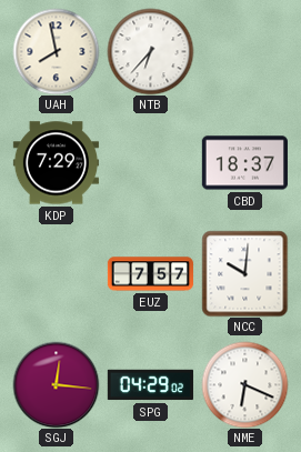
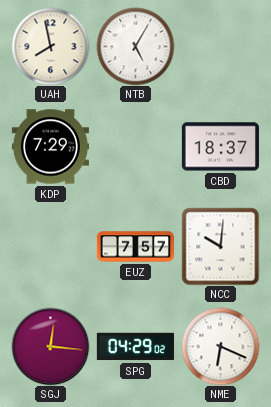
NTB: 6:37 -> 5:05
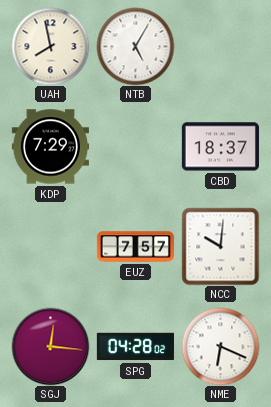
SPG: 04:29 -> 04:28
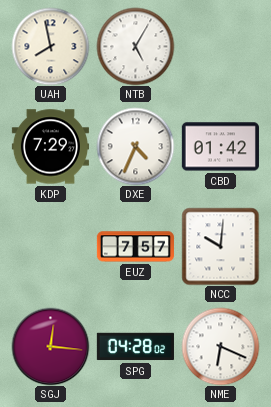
DXE: none -> 4:34
CBD: 18:37 -> 01:42
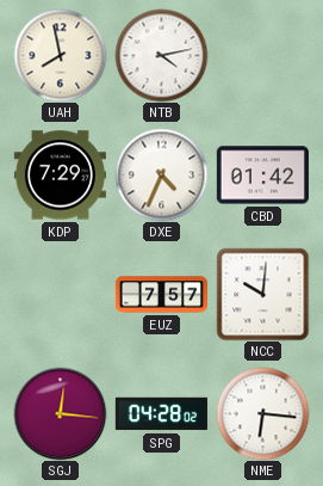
NTB: 5:05 -> 4:13
NME: 6:19 -> 6:16
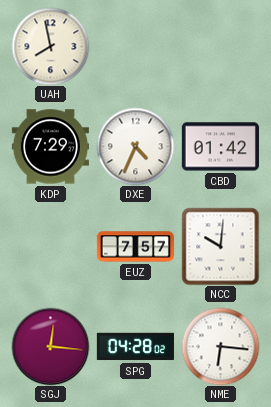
NTB: 4:13 -> none
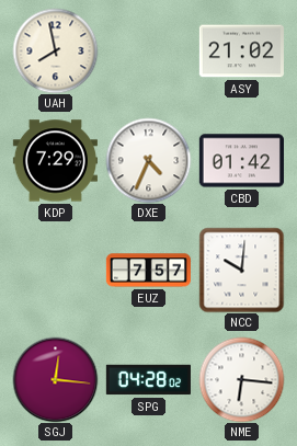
ASY: none -> 21:02
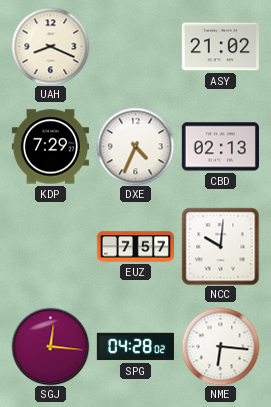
UAH: 7:58 -> 8:19
CBD: 01:42 -> 02:13
